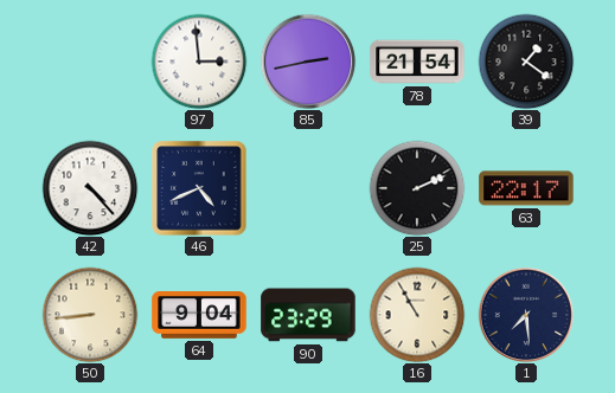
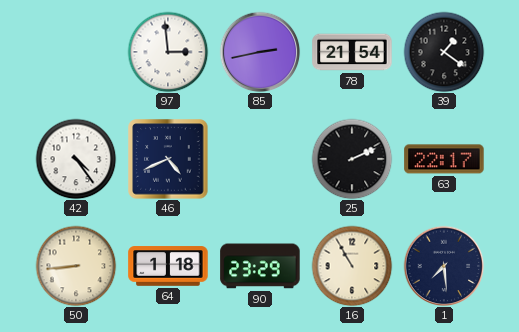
42: 4:23 -> 4:24
64: 9:04 -> 1:18
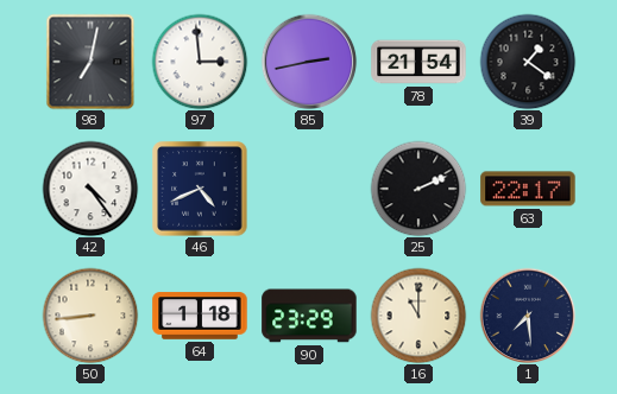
98: none -> 7:02
16: 10:55 -> 11:00
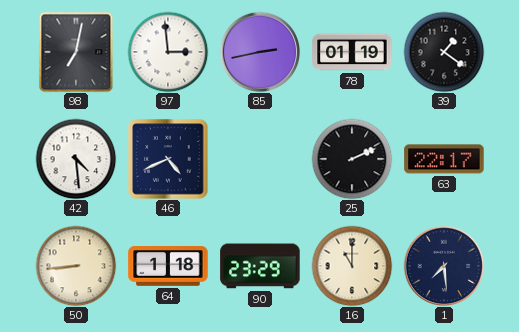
78: 21:54 -> 01:19
42: 4:24 -> 4:29
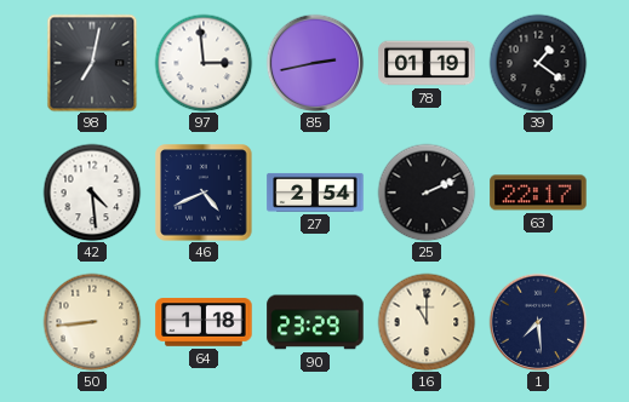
27: none -> 2:54
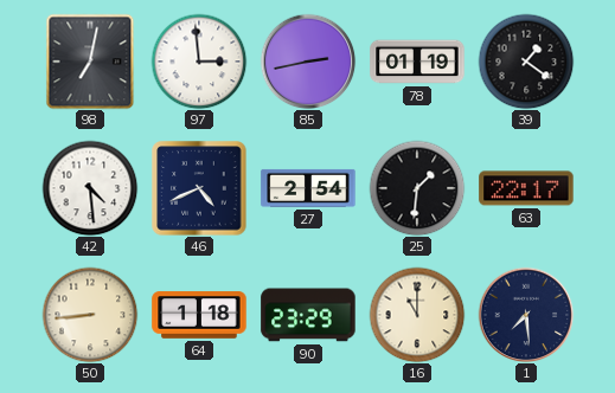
25: 2:11 -> 1:31
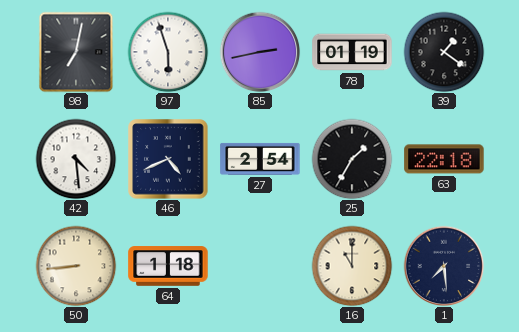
97: 2:59 -> 5:57
25: 1:31 -> 1:35
63: 22:17 -> 22:18
90: 23:29 -> none
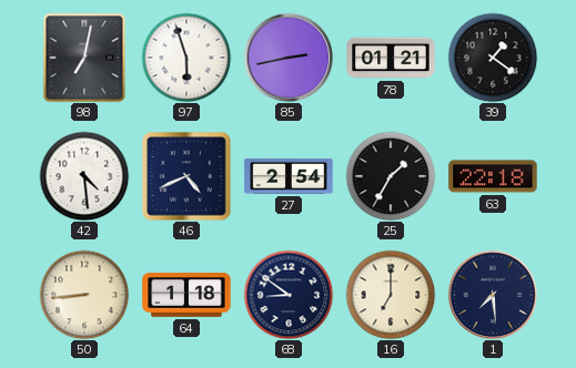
78: 01:19 -> 01:21
68: none -> 8:51
16: 11:00 -> 7:00
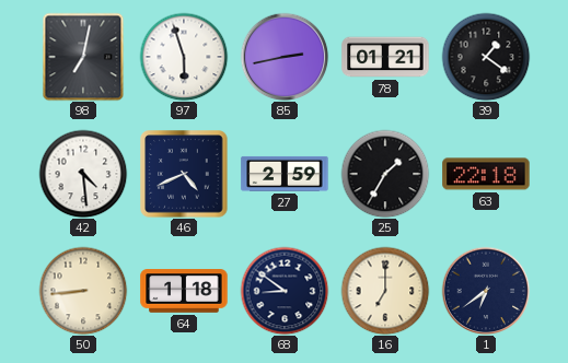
27: 2:54 -> 2:59
1: 7:29 -> 6:39
